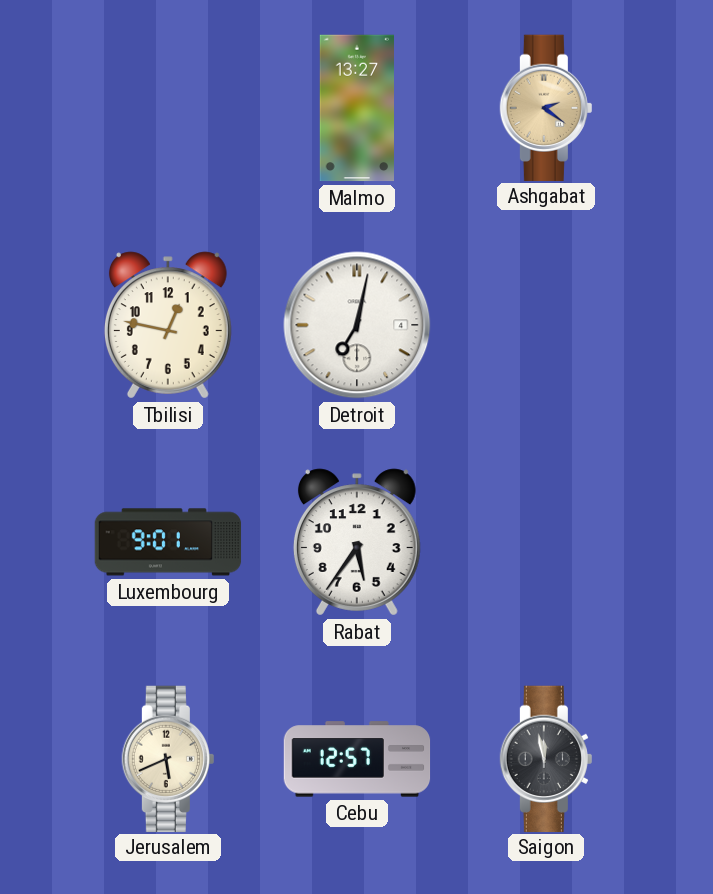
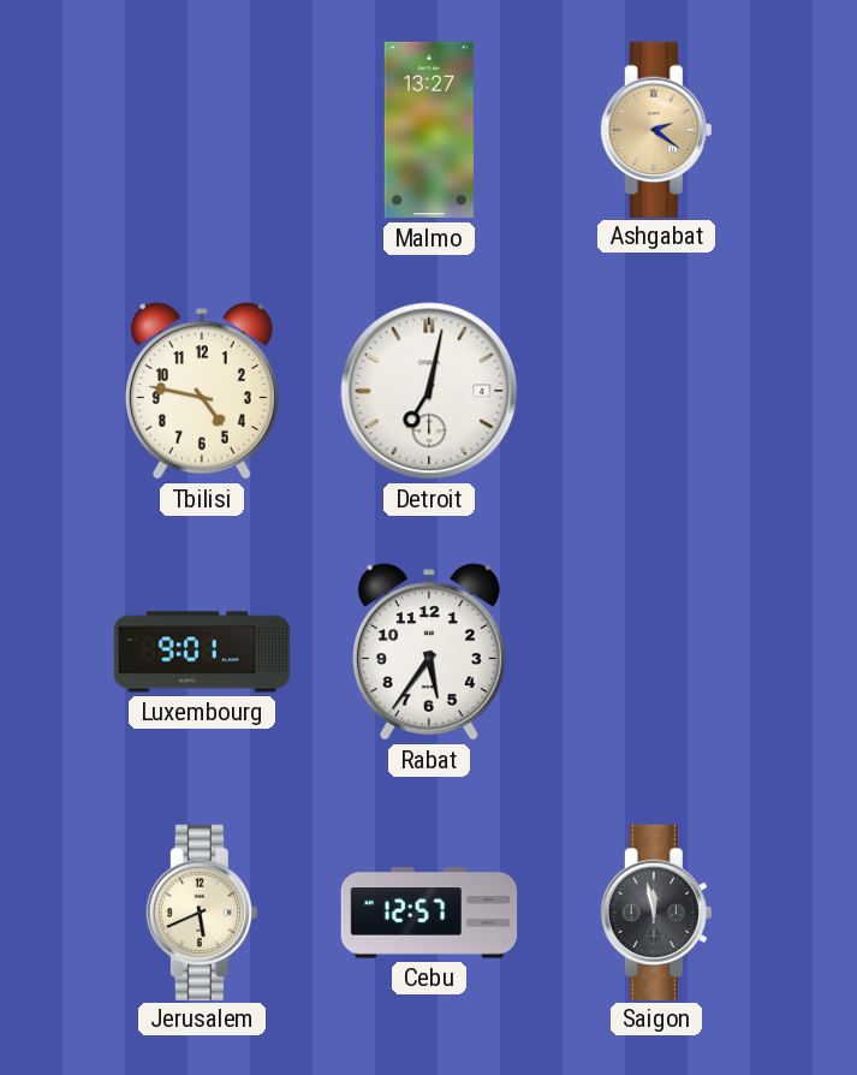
Tbilisi: 12:47 -> 4:47
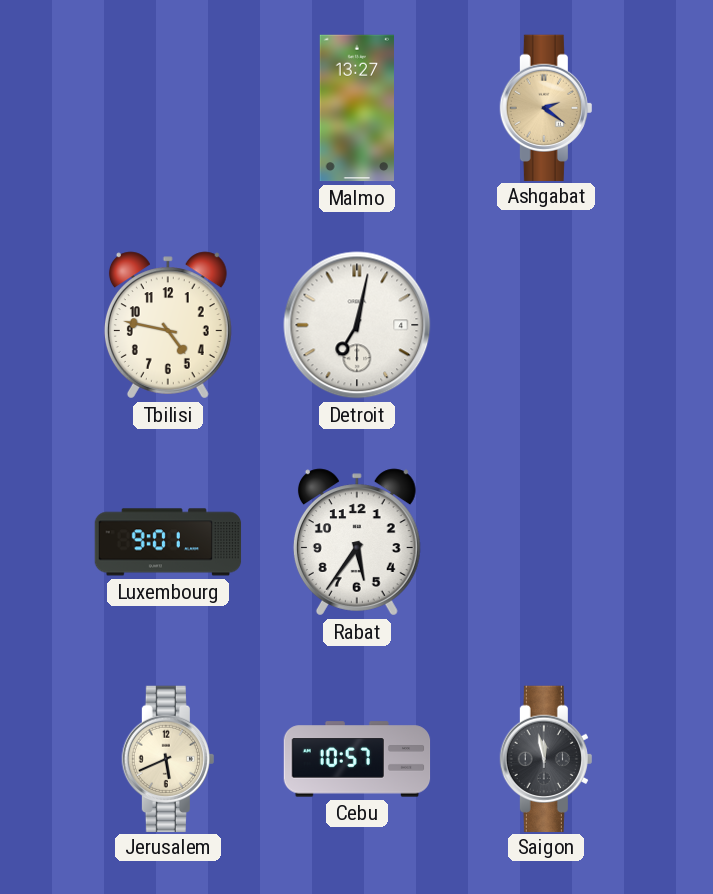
Cebu: 12:57 -> 10:57
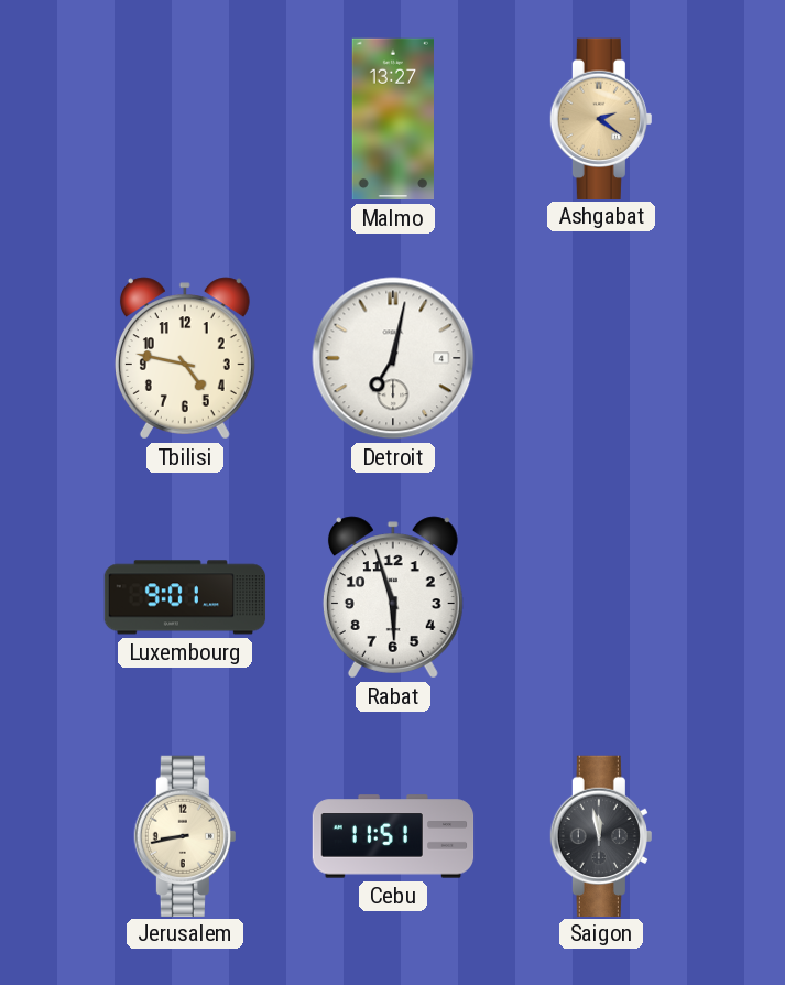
Rabat: 5:36 -> 5:57
Jerusalem: 5:41 -> 8:43
Cebu: 10:57 -> 11:51
